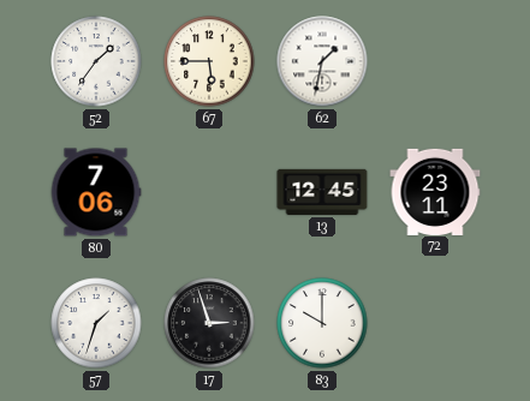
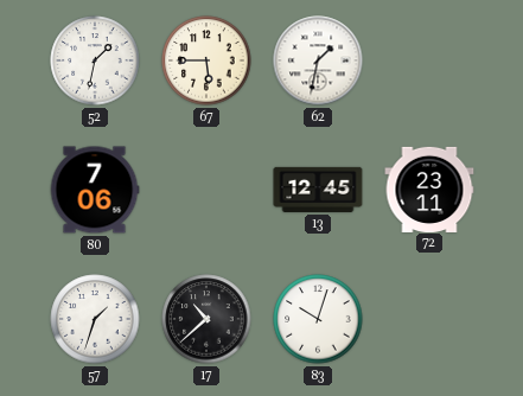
52: 1:36 -> 1:32
17: 2:57 -> 10:38
83: 10:00 -> 10:03
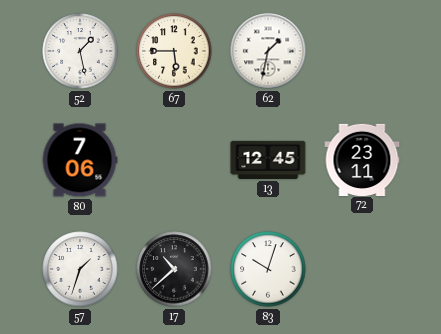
52: 1:32 -> 1:28
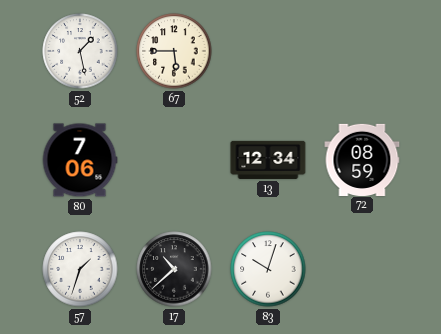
62: 1:32 -> none
13: 12:45 -> 12:34
72: 23:11 -> 08:59
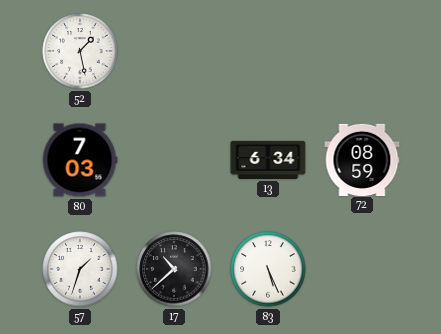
67: 5:45 -> none
80: 7:06 -> 7:03
13: 12:34 -> 6:34
83: 10:03 -> 5:26
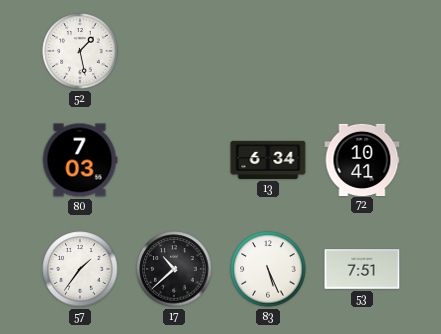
72: 08:59 -> 10:41
57: 1:33 -> 1:36
53: none -> 7:51
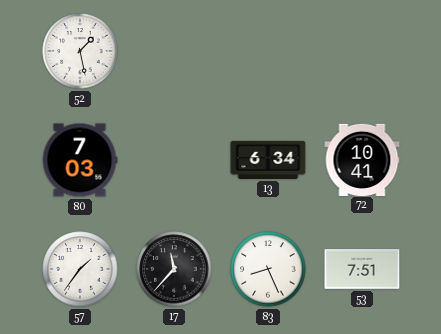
17: 10:38 -> 11:37
83: 5:26 -> 8:26
